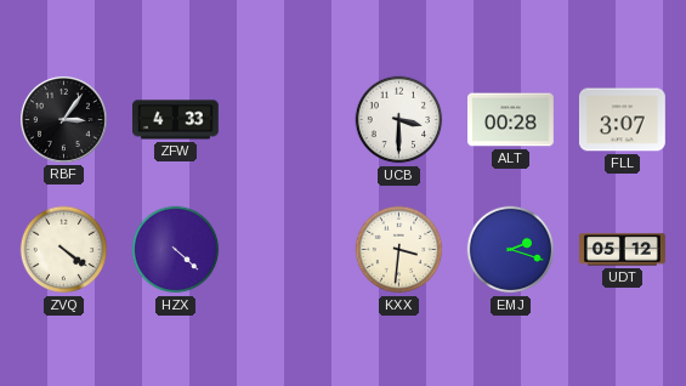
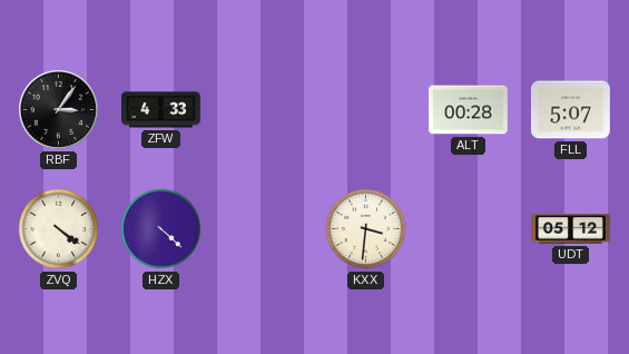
UCB: 3:30 -> none
FLL: 3:07 -> 5:07
EMJ: 2:18 -> none
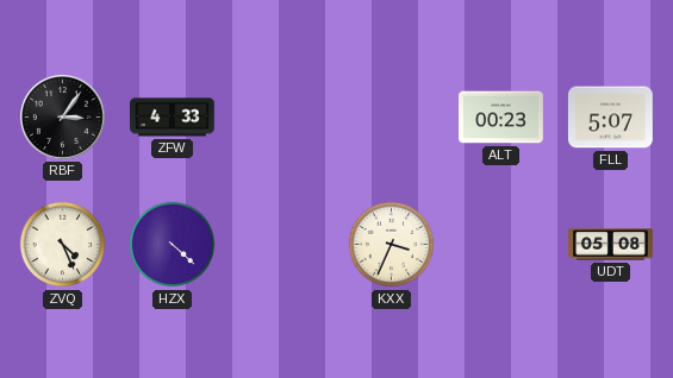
ALT: 00:28 -> 00:23
ZVQ: 4:21 -> 4:26
KXX: 3:31 -> 3:34
UDT: 05:12 -> 05:08
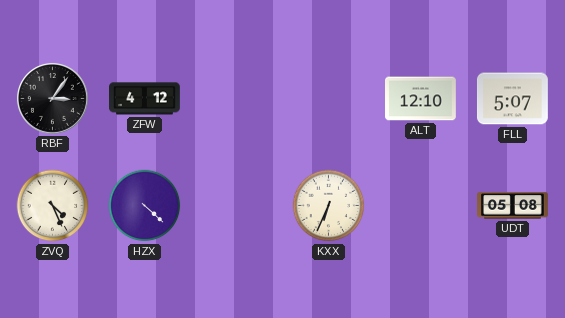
ZFW: 4:33 -> 4:12
ALT: 00:23 -> 12:10
KXX: 3:34 -> 6:34
